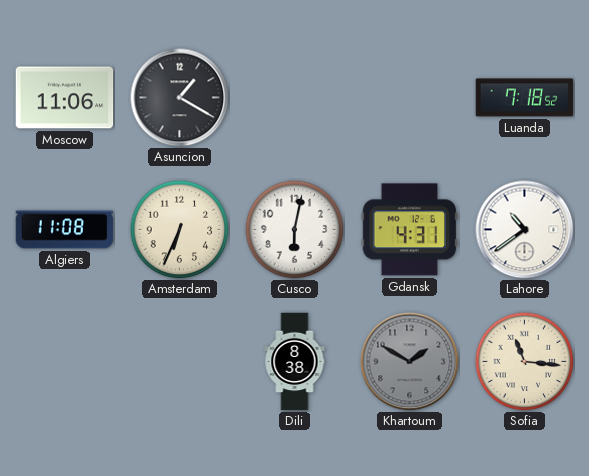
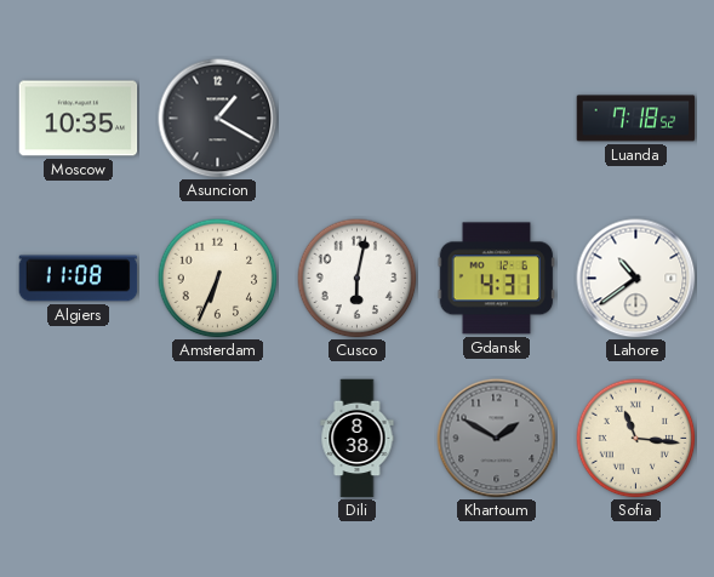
Moscow: 11:06 -> 10:35
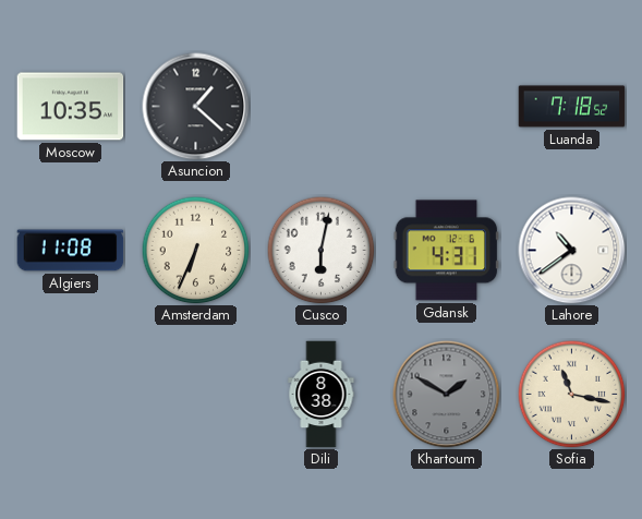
Asuncion: 1:20 -> 1:22
Sofia: 11:16 -> 11:17
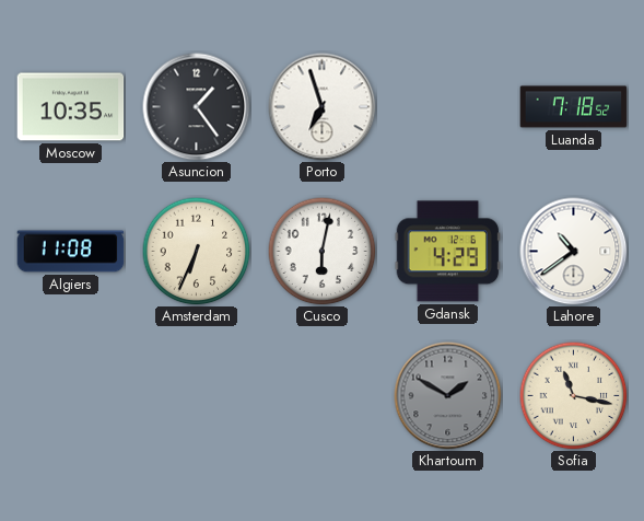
Asuncion: 1:22 -> 1:24
Porto: none -> 6:57
Gdansk: 4:31 -> 4:29
Dili: 8:38 -> none
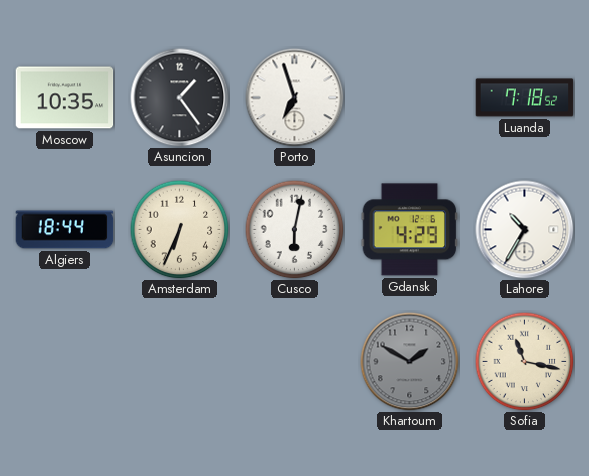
Algiers: 11:08 -> 18:44
Lahore: 10:39 -> 10:35
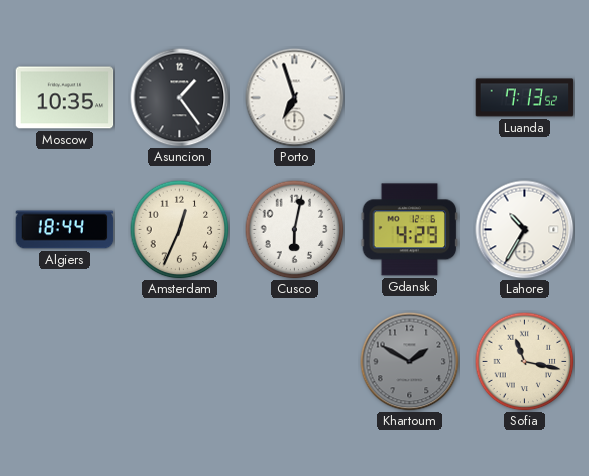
Luanda: 7:18 -> 7:13
Amsterdam: 6:34 -> 12:34
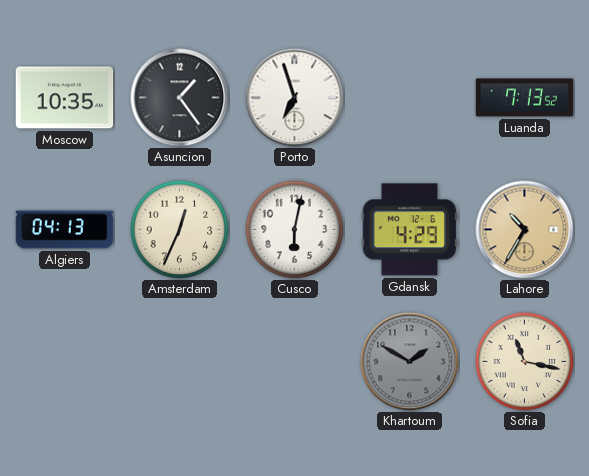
Algiers: 18:44 -> 04:13
Lahore dial: white -> champagne
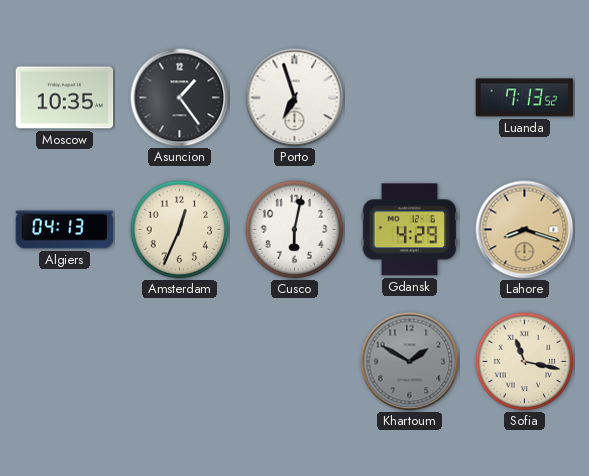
Lahore: 10:35 -> 8:18
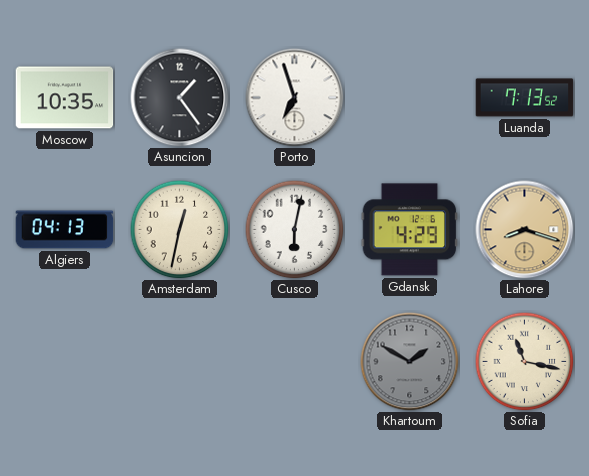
Amsterdam: 12:34 -> 12:32
